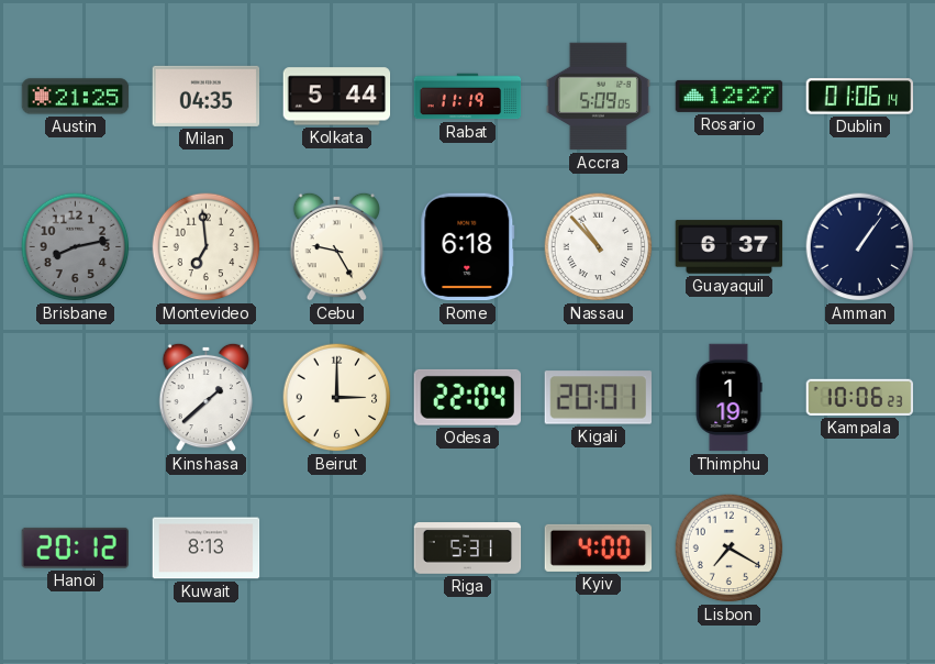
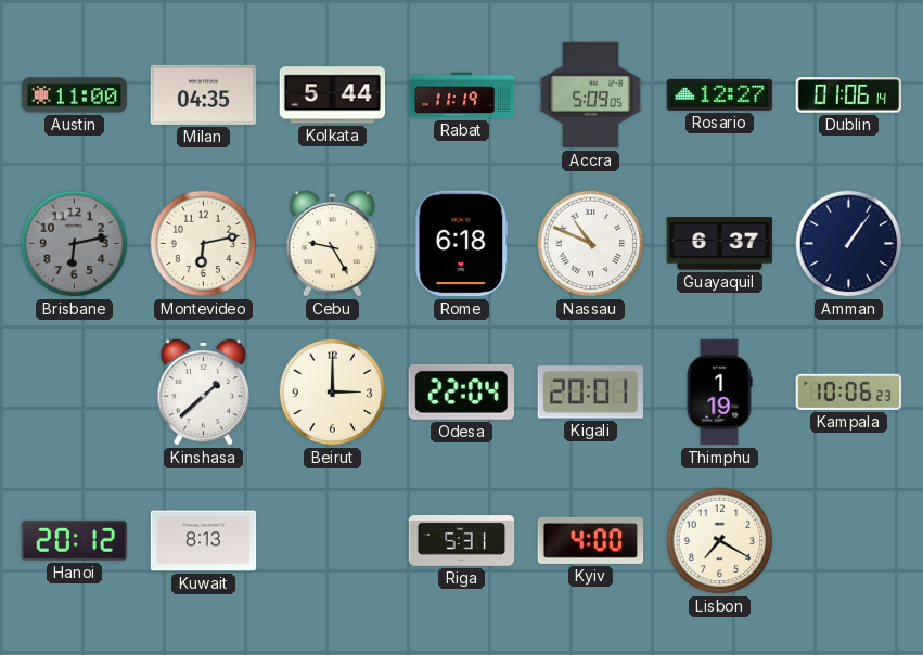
Austin: 21:25 -> 11:00
Brisbane: 8:13 -> 6:13
Montevideo: 6:59 -> 6:13
Nassau: 10:53 -> 10:49
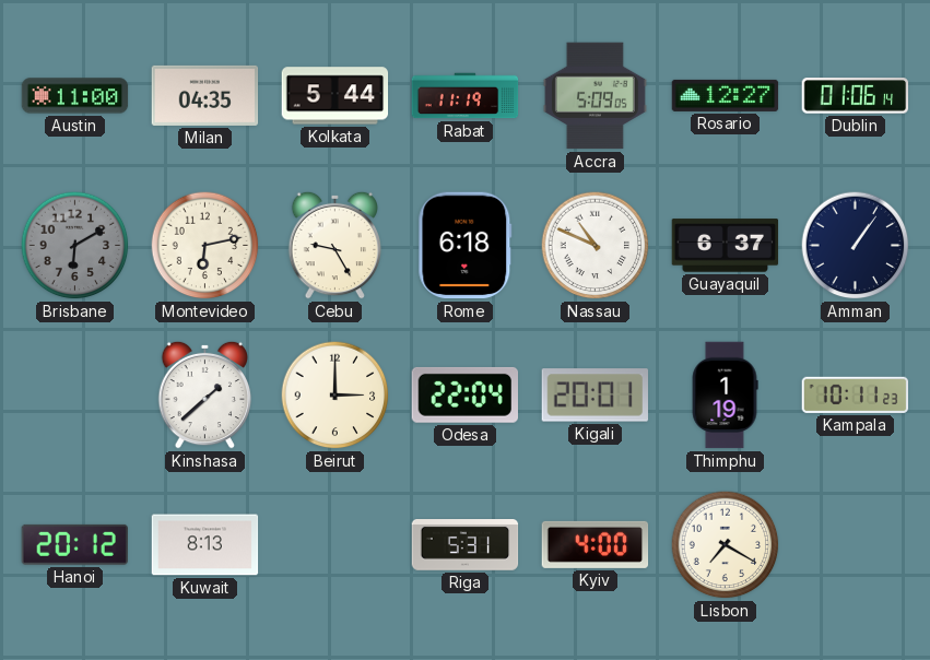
Brisbane: 6:13 -> 6:10
Kampala: 10:06 -> 10:11
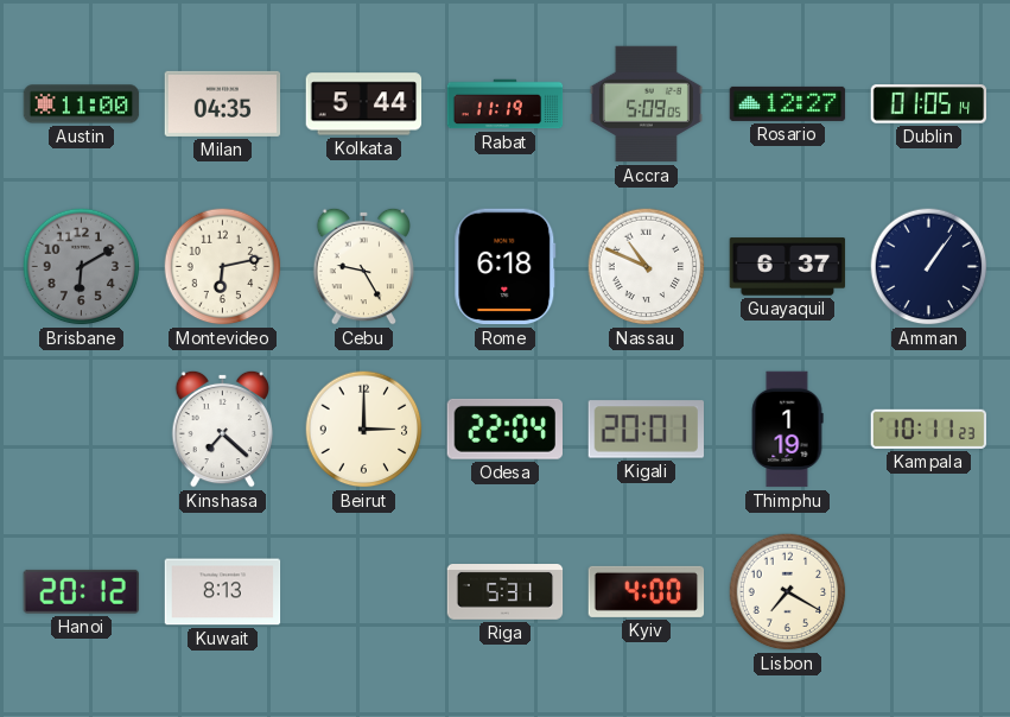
Dublin: 01:06 -> 01:05
Kinshasa: 1:38 -> 7:22
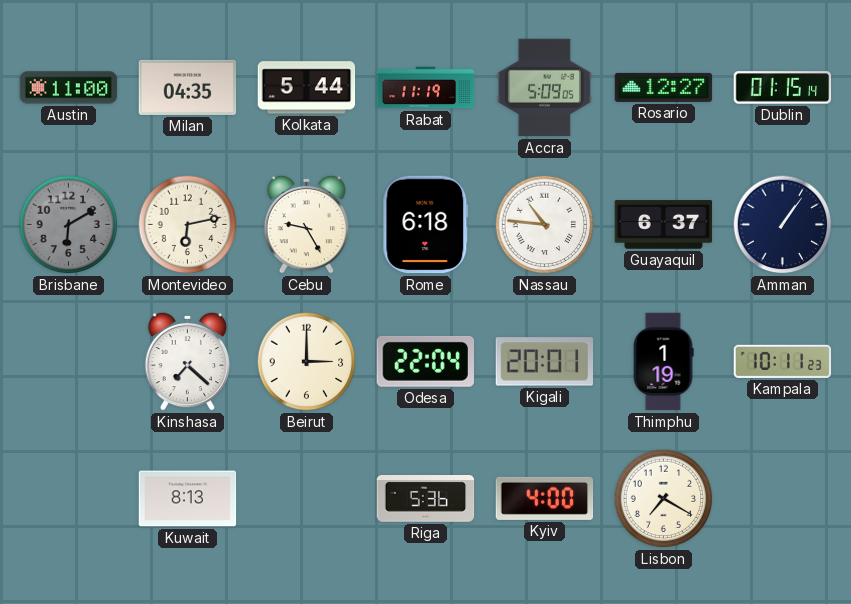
Dublin: 01:05 -> 01:15
Nassau: 10:49 -> 10:46
Hanoi: 20:12 -> none
Riga: 5:31 -> 5:36
